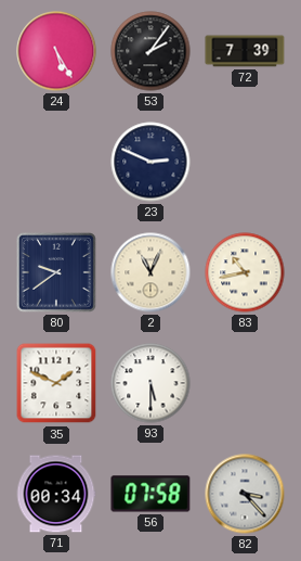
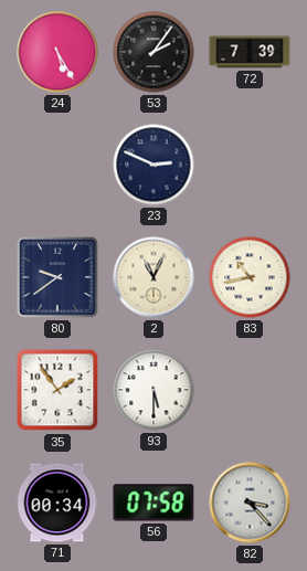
35: 1:49 -> 1:54
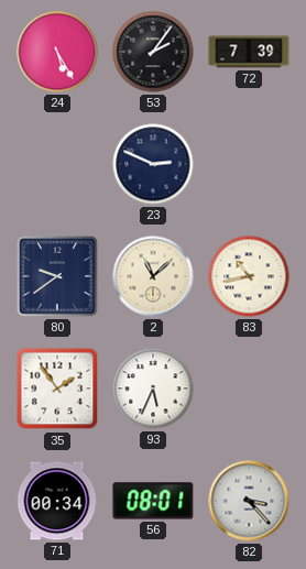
2: 11:04 -> 11:08
93: 5:30 -> 5:34
56: 07:58 -> 08:01
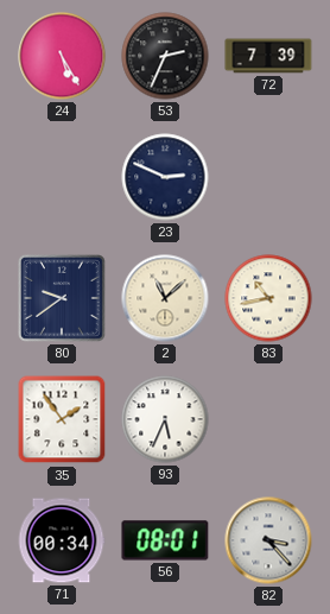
53: 2:06 -> 2:34
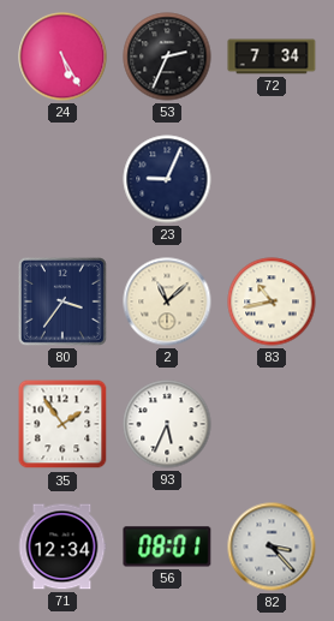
72: 7:39 -> 7:34
23: 2:49 -> 9:04
80: 9:39 -> 3:36
71: 00:34 -> 12:34
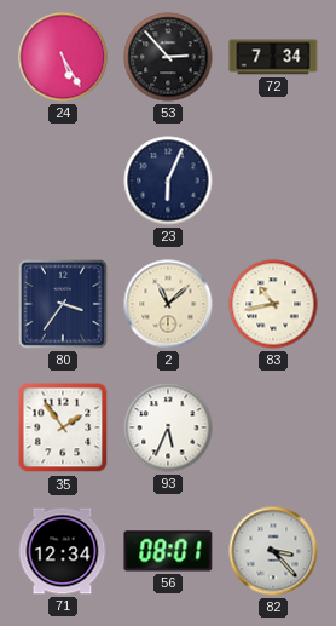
53: 2:34 -> 2:53
23: 9:04 -> 6:04
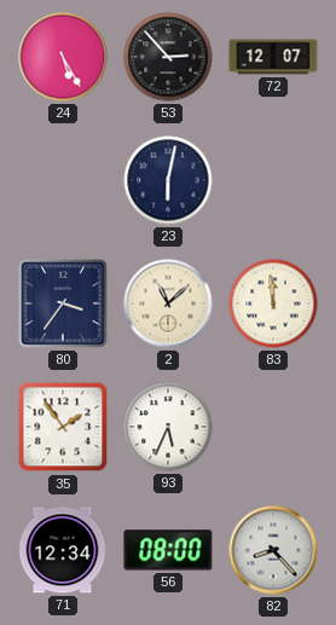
72: 7:34 -> 12:07
23: 6:04 -> 6:02
83: 10:43 -> 11:59
56: 08:01 -> 08:00
82: 3:23 -> 8:23
